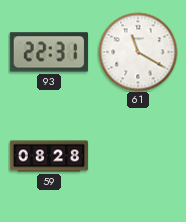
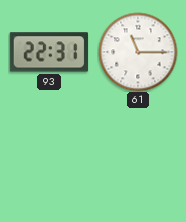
61: 11:20 -> 11:15
59: 08:28 -> none
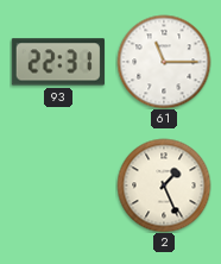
2: none -> 1:26
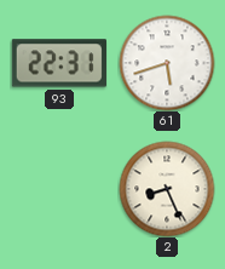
61: 11:15 -> 5:42
2: 1:26 -> 8:26
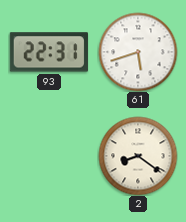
2: 8:26 -> 8:21
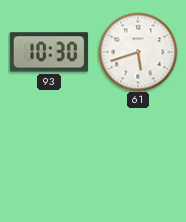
93: 22:31 -> 10:30
2: 8:21 -> none
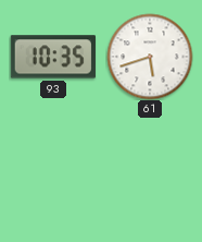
93: 10:30 -> 10:35
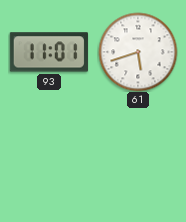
93: 10:35 -> 11:01
